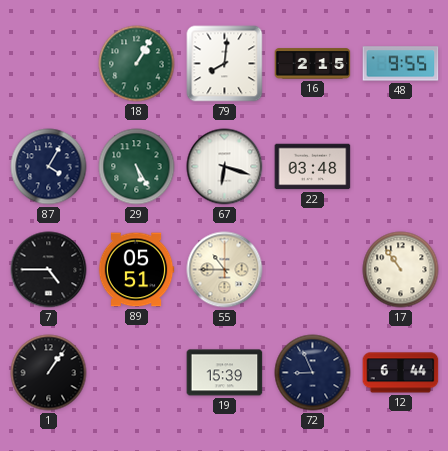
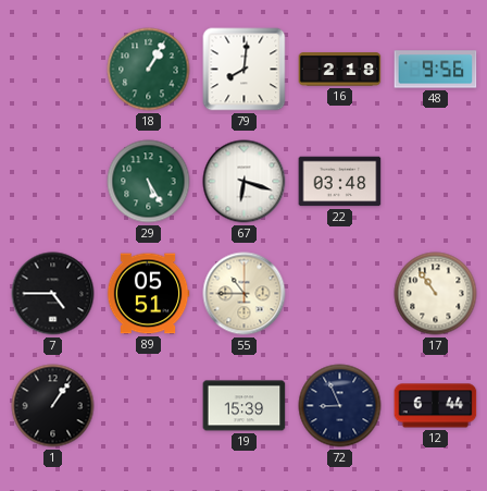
16: 2:15 -> 2:18
48: 9:55 -> 9:56
87: 4:05 -> none
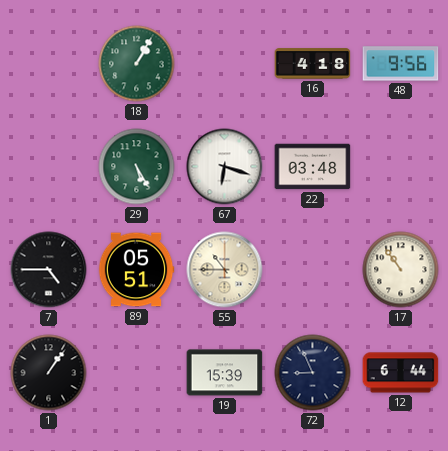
79: 8:01 -> none
16: 2:18 -> 4:18
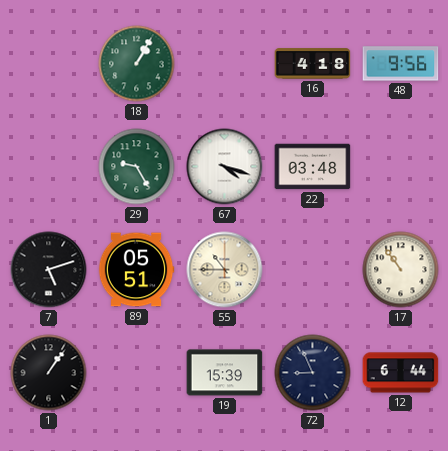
29: 5:25 -> 9:25
67: 6:18 -> 4:18
7: 4:45 -> 5:12
